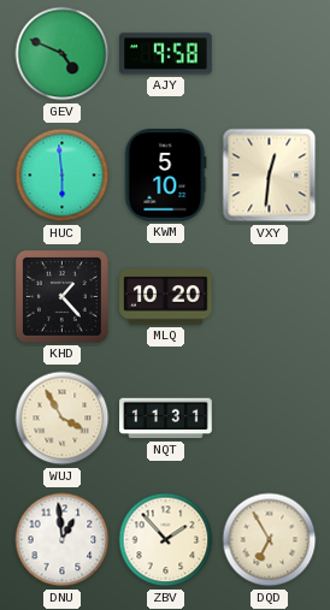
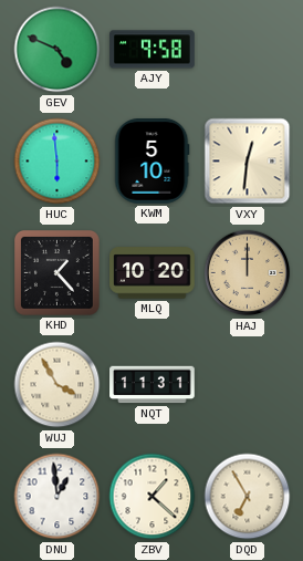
HAJ: none -> 12:00
ZBV: 1:53 -> 1:22
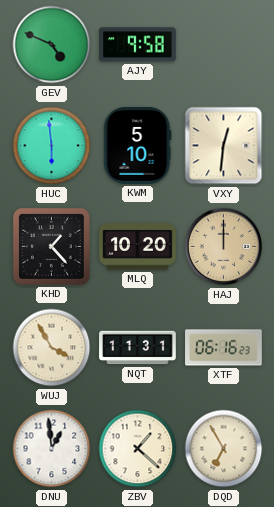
XTF: none -> 06:16
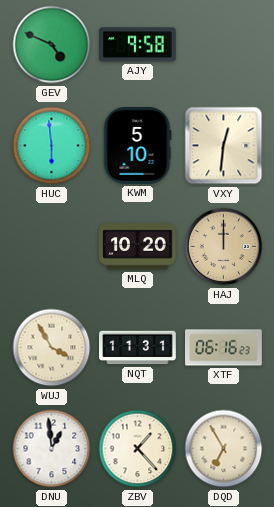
KHD: 1:23 -> none
ZBV: 1:22 -> 1:23
